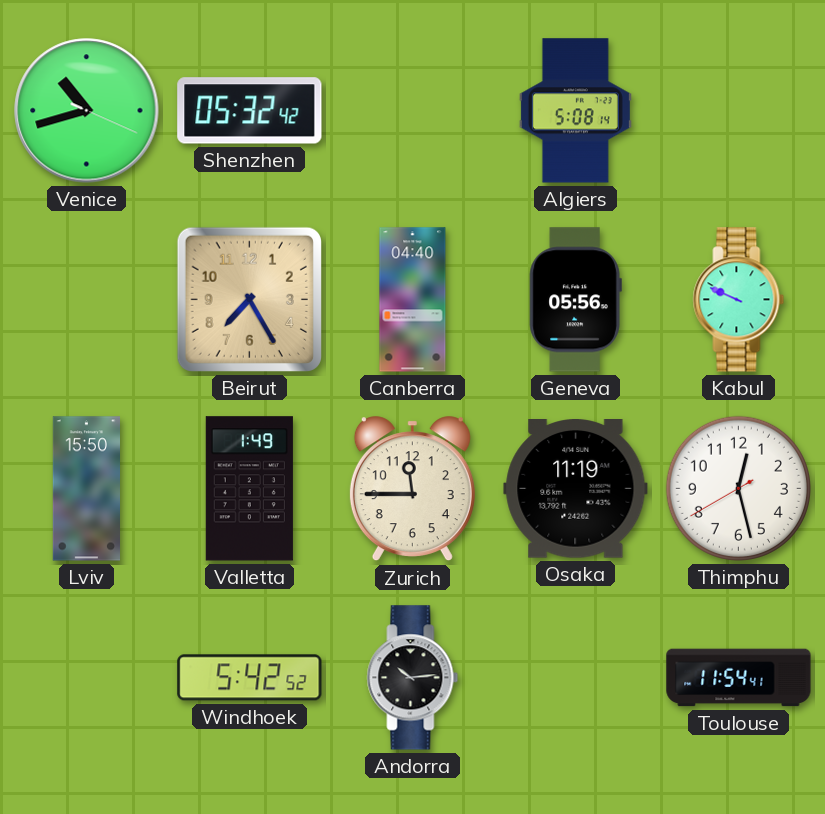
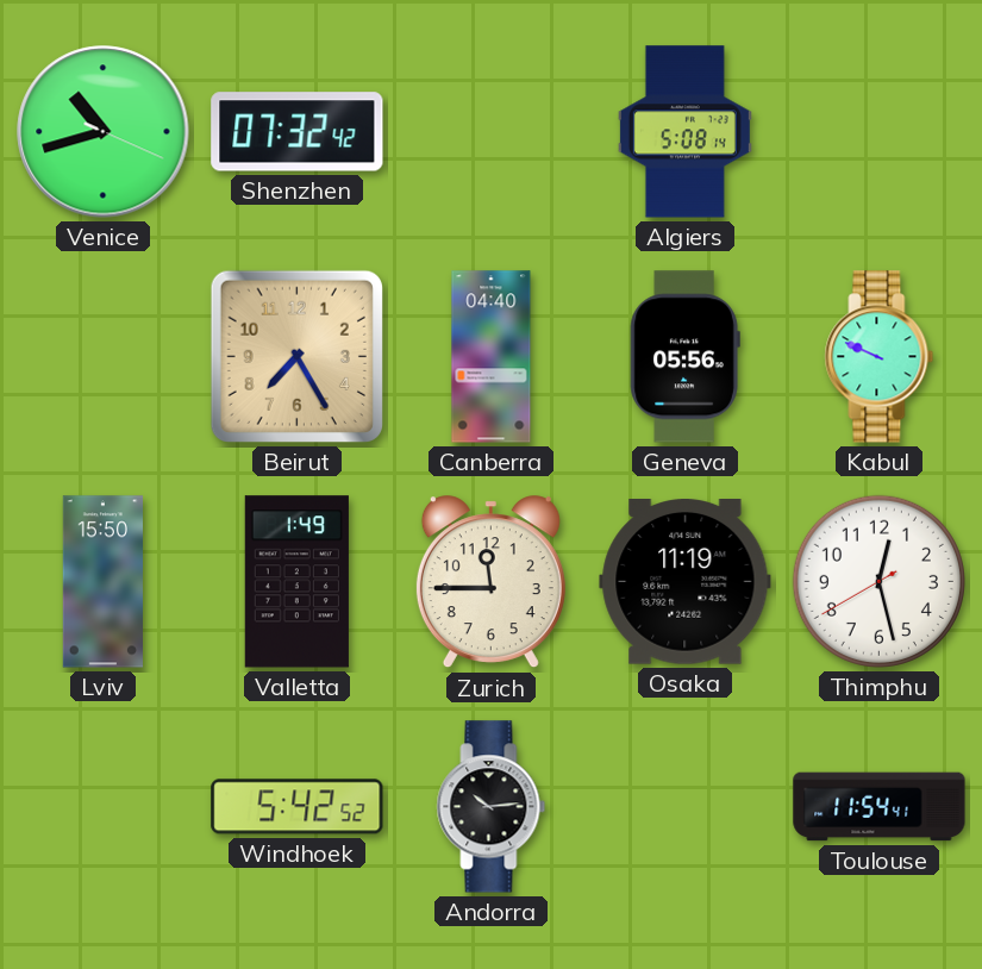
Shenzhen: 05:32 -> 07:32
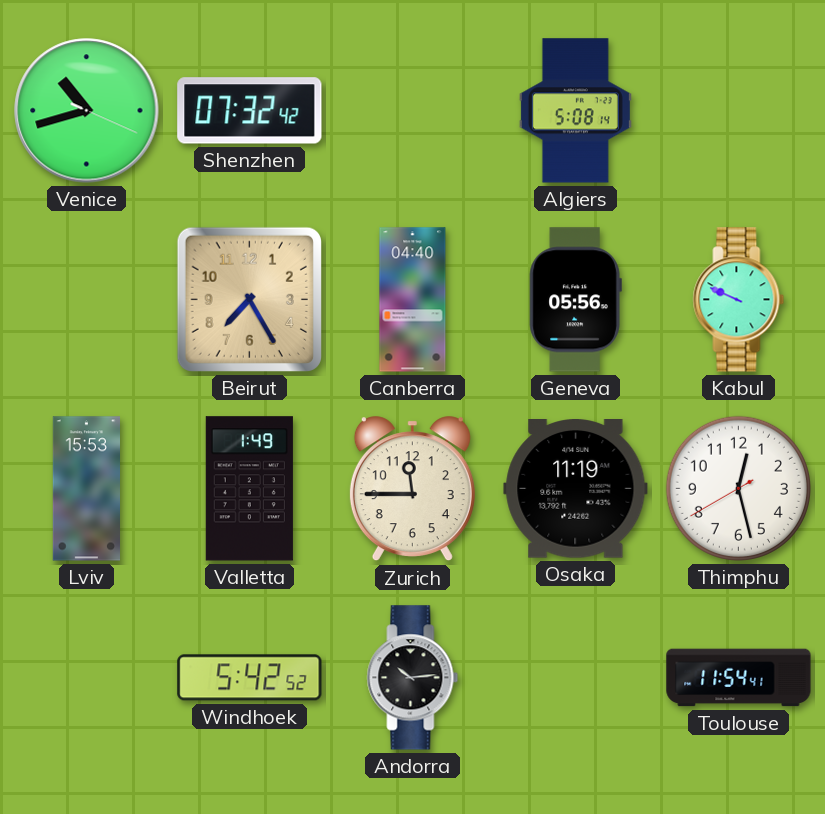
Lviv: 15:50 -> 15:53
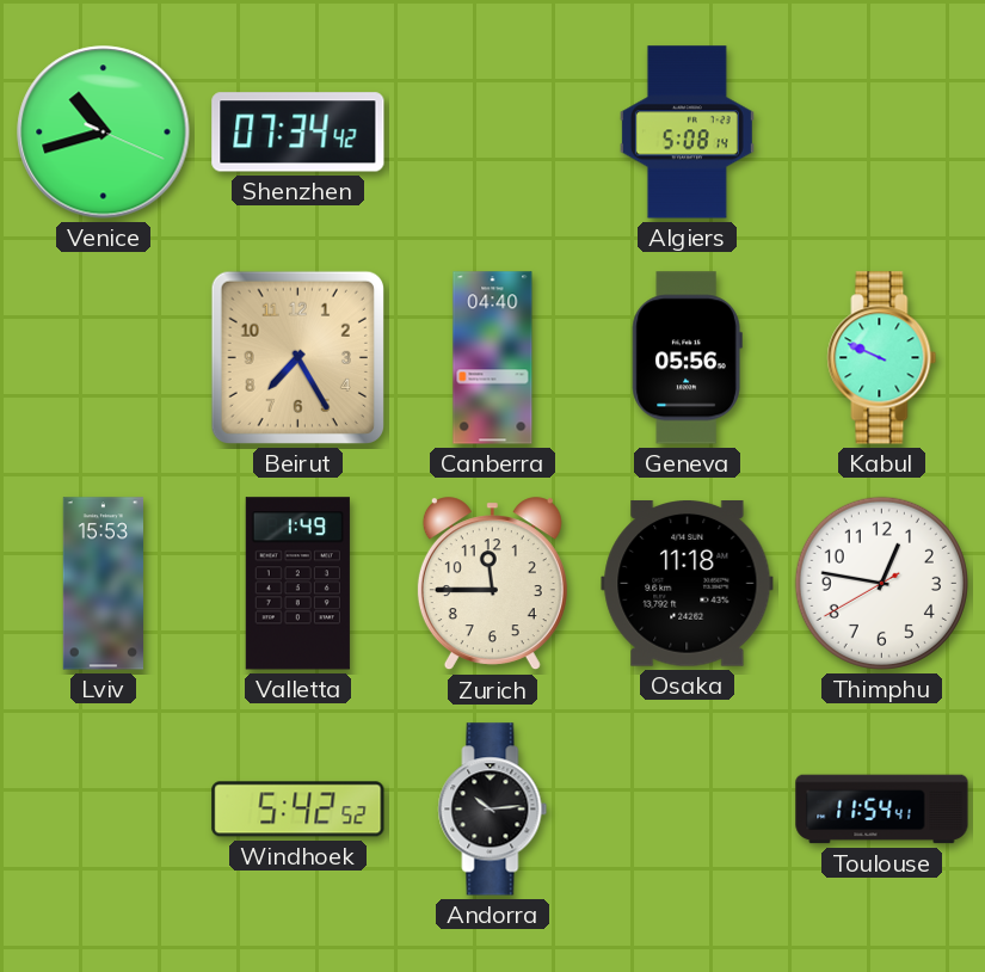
Shenzhen: 07:32 -> 07:34
Osaka: 11:19 -> 11:18
Thimphu: 12:27 -> 12:46
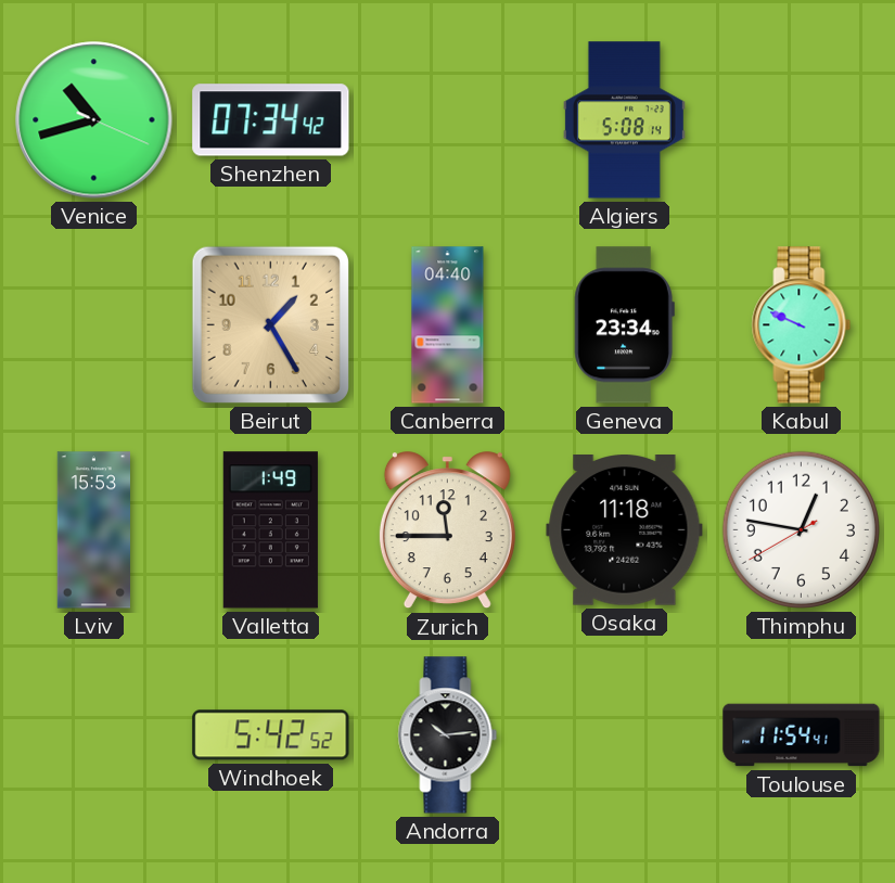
Beirut: 7:25 -> 1:25
Geneva: 05:56 -> 23:34
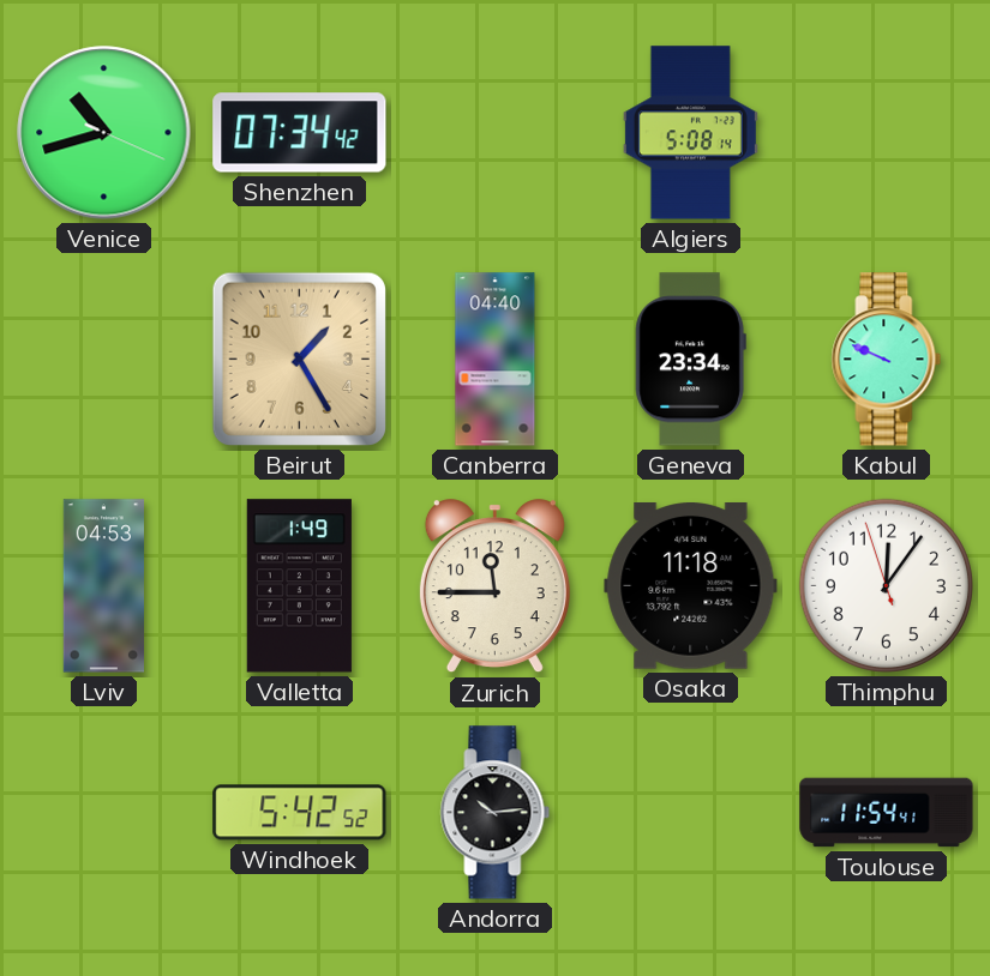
Lviv: 15:53 -> 04:53
Thimphu: 12:46 -> 12:05
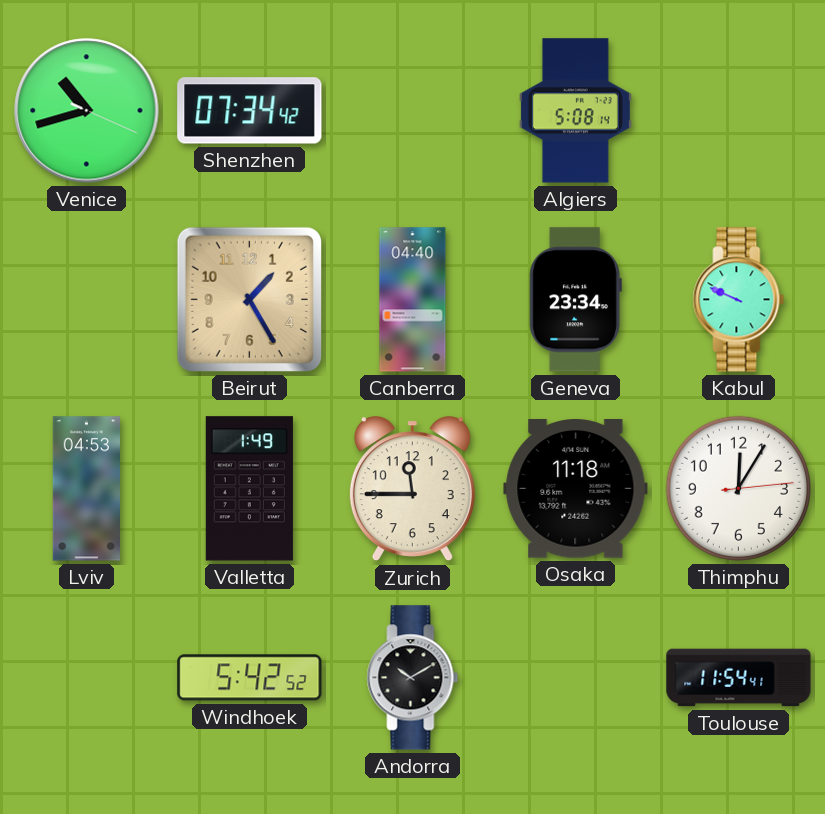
Thimphu: 12:05:57 -> 12:05:14
Andorra: 10:14 -> 10:10
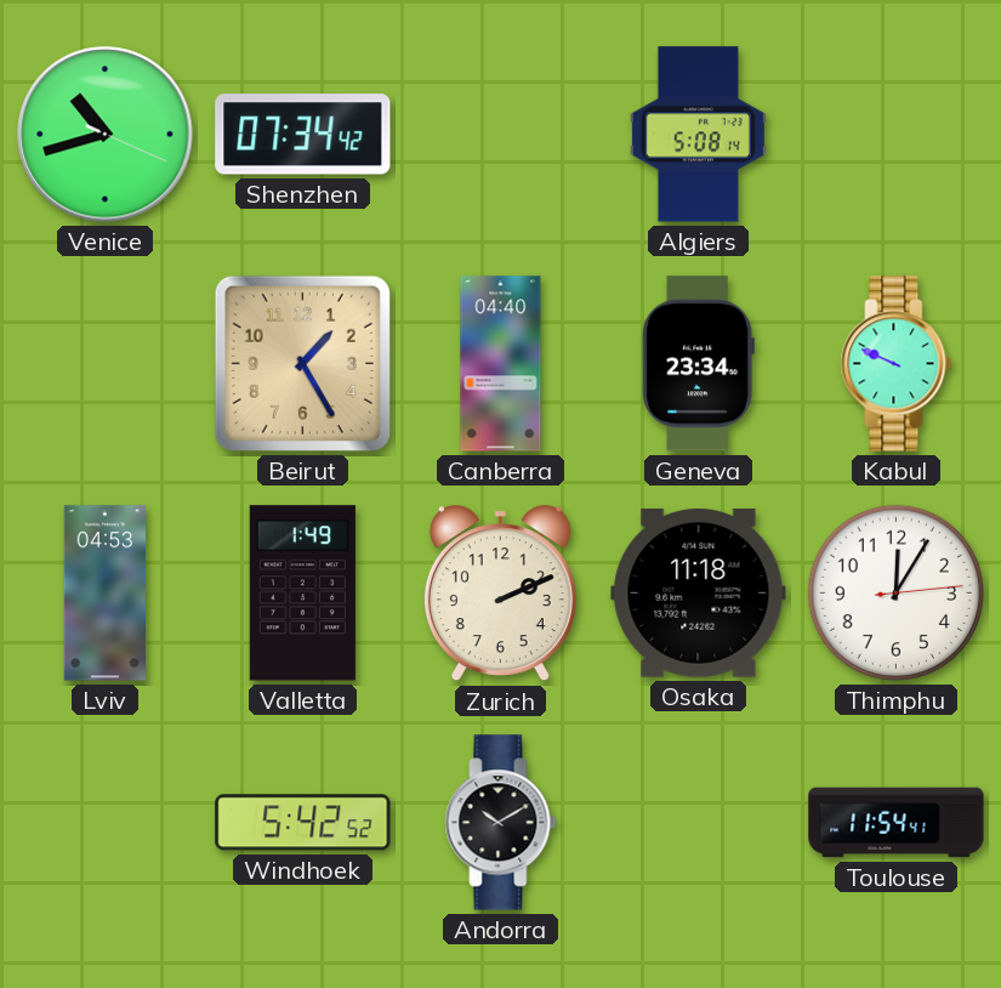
Zurich: 11:45 -> 2:11
